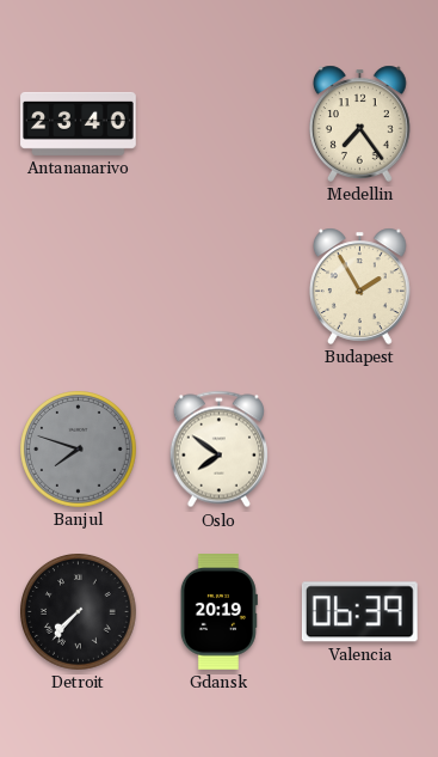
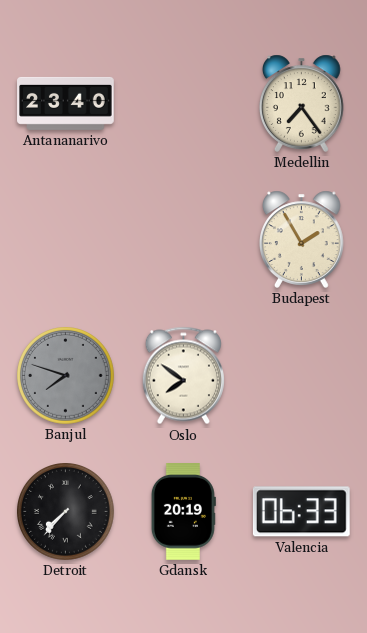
Valencia: 06:39 -> 06:33
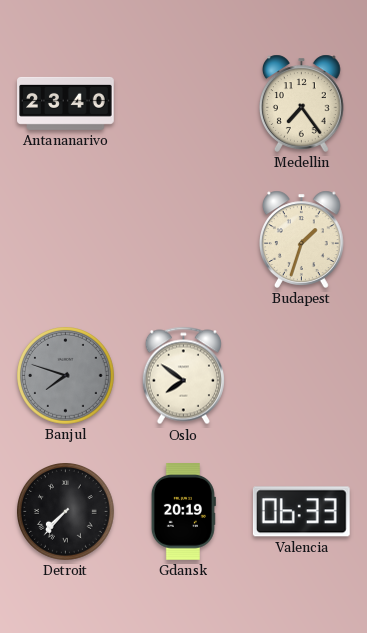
Budapest: 1:55 -> 1:33
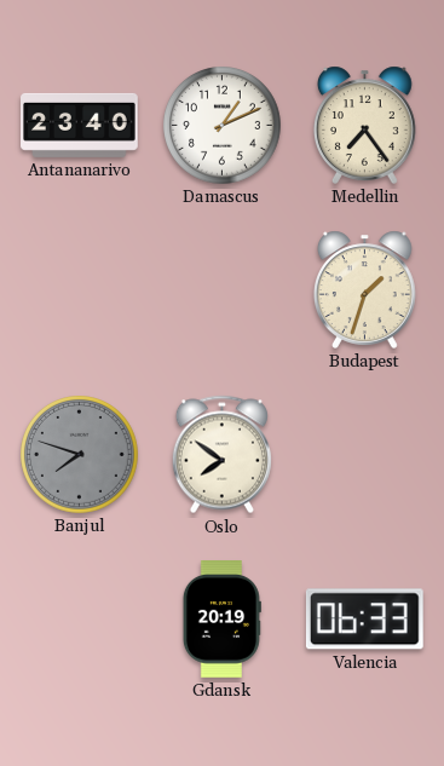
Damascus: none -> 1:11
Detroit: 7:37 -> none
